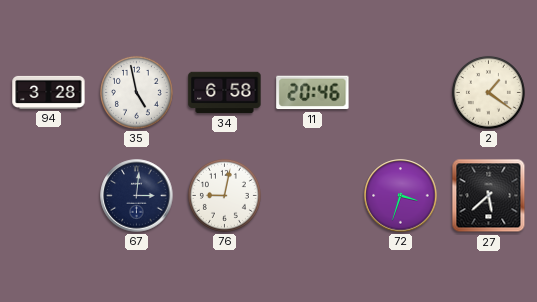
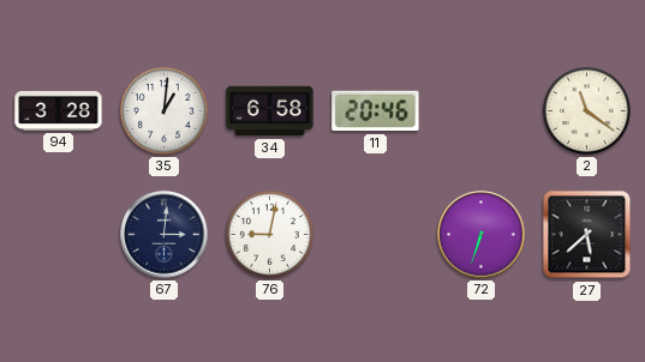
35: 4:58 -> 1:01
2: 1:21 -> 11:21
72: 3:33 -> 6:33
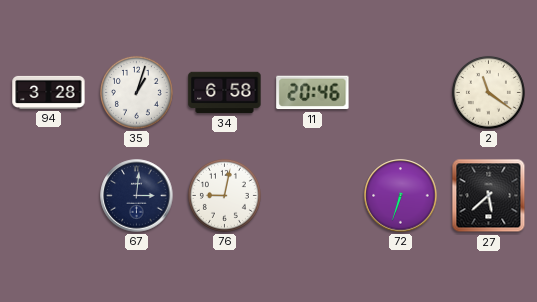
35: 1:01 -> 1:03
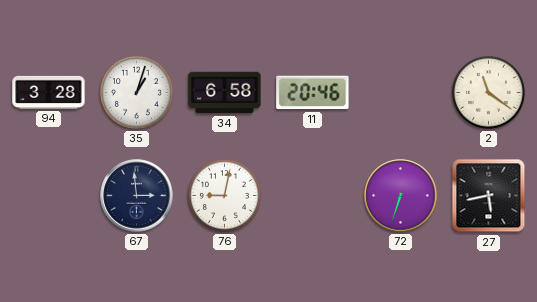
67: 3:01 -> 2:59
27: 5:38 -> 5:43
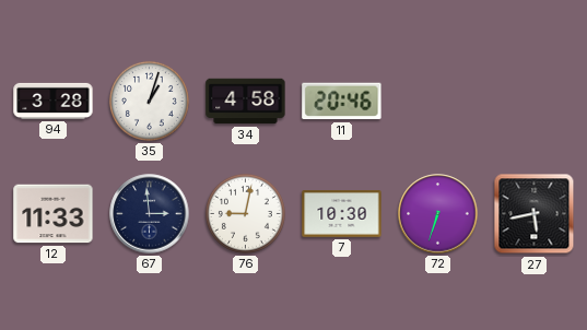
34: 6:58 -> 4:58
2: 11:21 -> none
12: none -> 11:33
7: none -> 10:30
